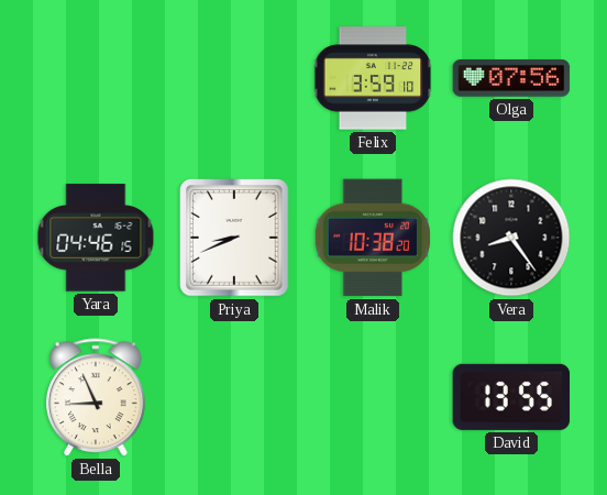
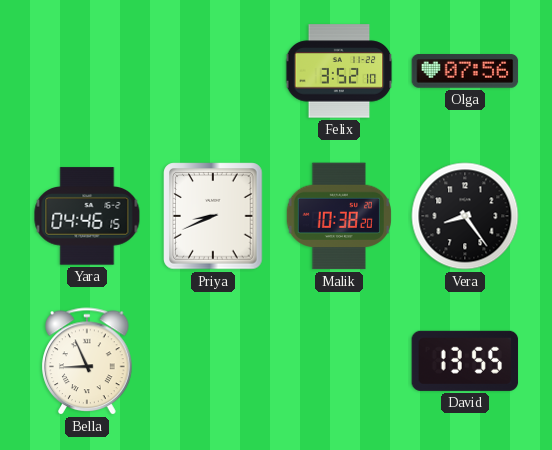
Felix: 3:59 -> 3:52
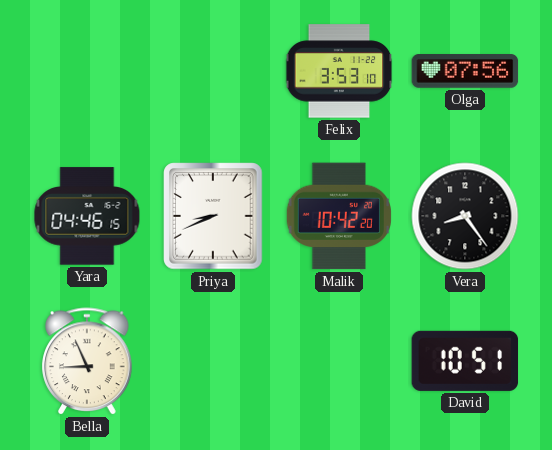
Felix: 3:52 -> 3:53
Malik: 10:38 -> 10:42
David: 13:55 -> 10:51
